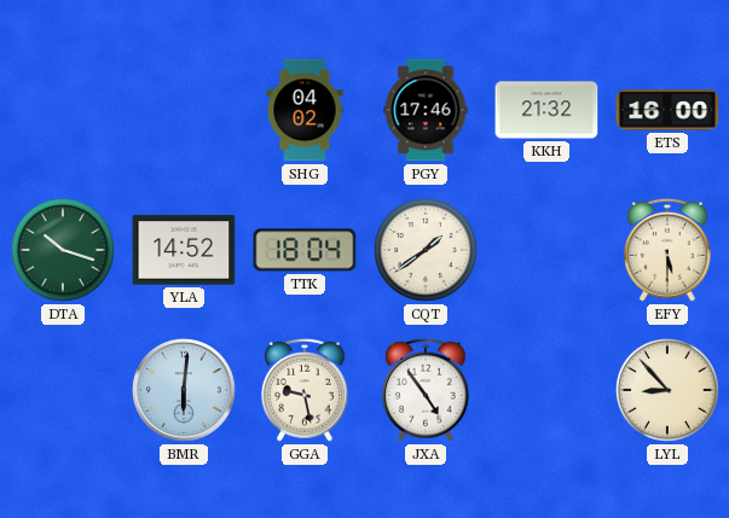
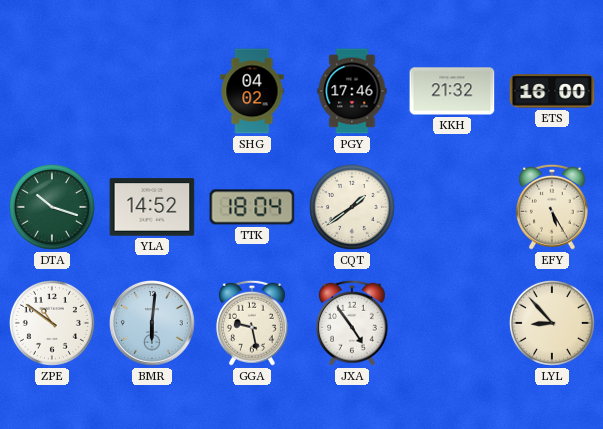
EFY: 5:30 -> 5:25
ZPE: none -> 10:51
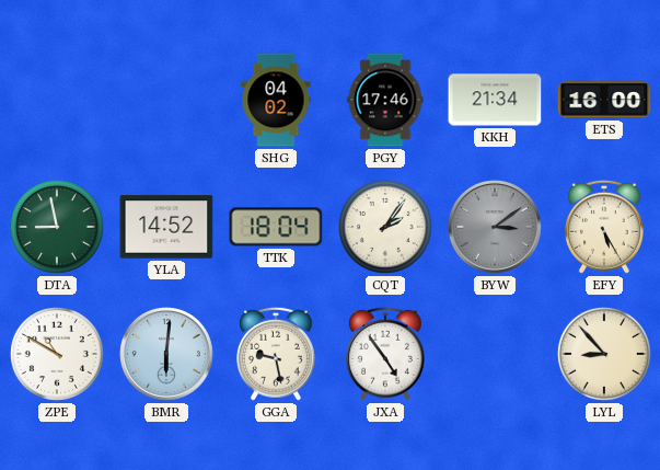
KKH: 21:32 -> 21:34
DTA: 10:18 -> 8:58
CQT: 1:39 -> 2:06
BYW: none -> 3:09
ZPE: 10:51 -> 10:50
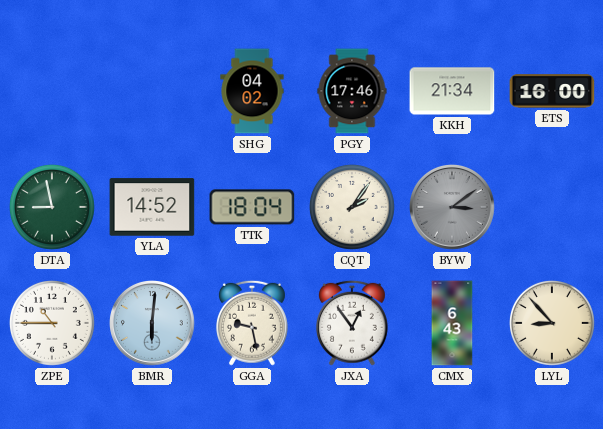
EFY: 5:25 -> none
ZPE: 10:50 -> 10:45
JXA: 4:54 -> 12:54
CMX: none -> 6:43
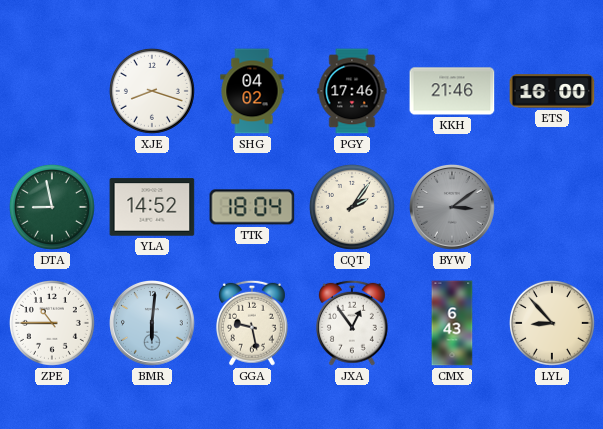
XJE: none -> 8:18
KKH: 21:34 -> 21:46
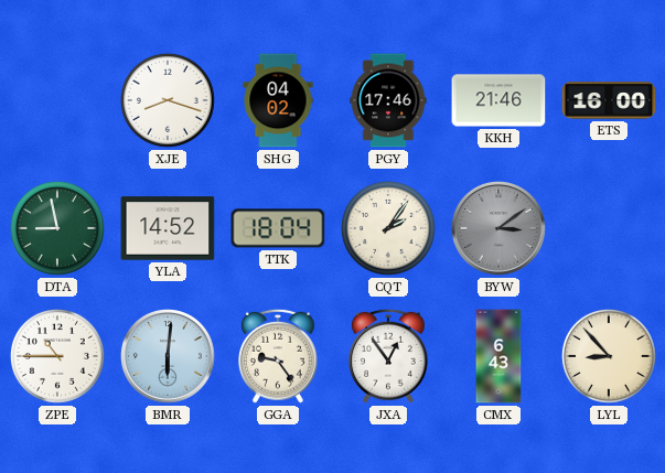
GGA: 9:28 -> 9:24
